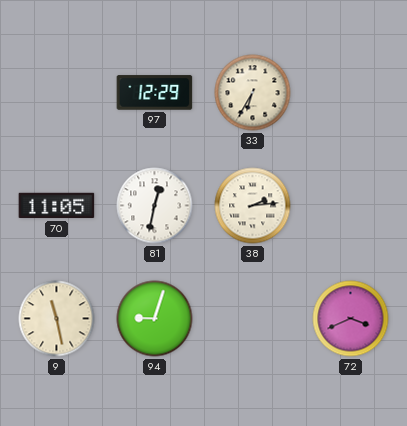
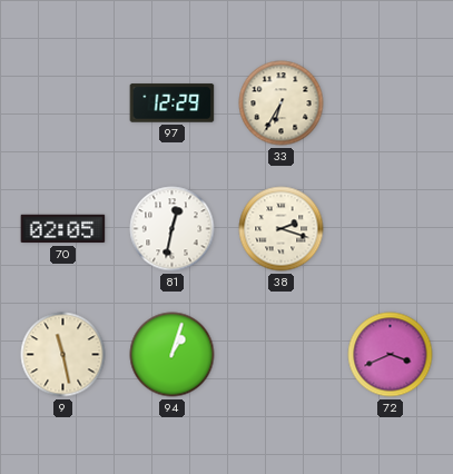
70: 11:05 -> 02:05
38: 2:14 -> 2:18
94: 9:03 -> 1:03
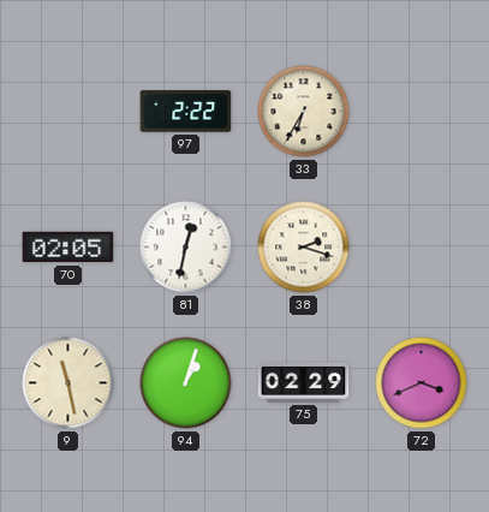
97: 12:29 -> 2:22
75: none -> 02:29
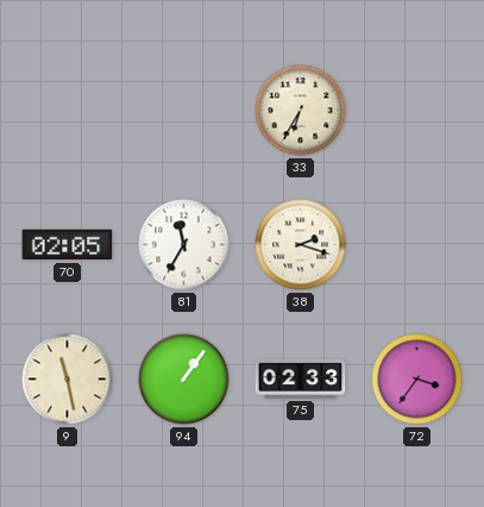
97: 2:22 -> none
81: 12:32 -> 11:35
94: 1:03 -> 1:06
75: 02:29 -> 02:33
72: 3:41 -> 3:36
